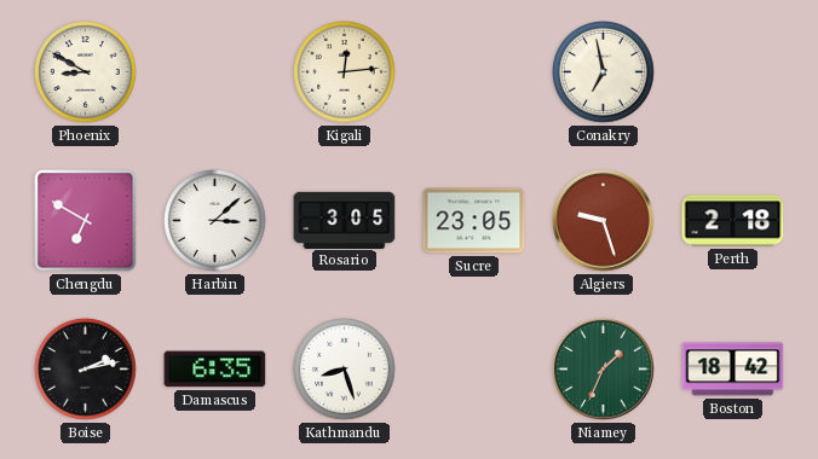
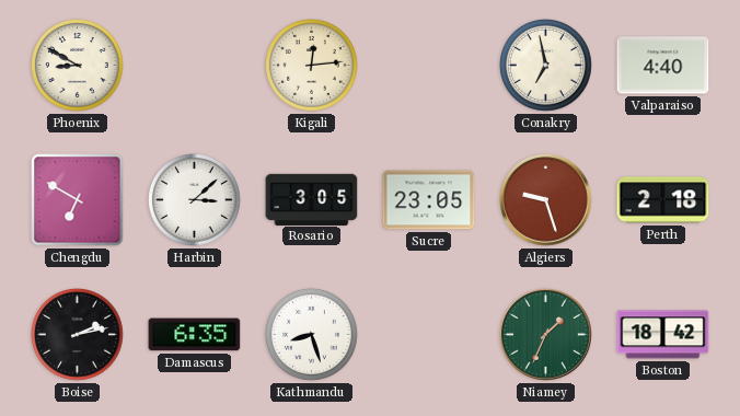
Valparaiso: none -> 4:40
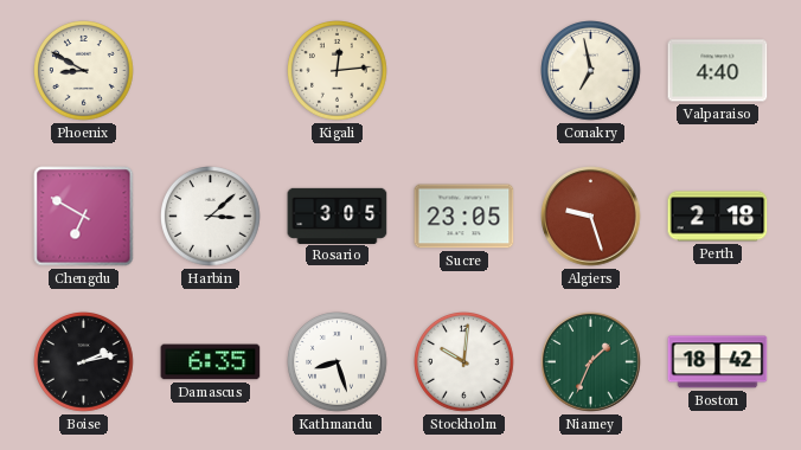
Stockholm: none -> 10:01
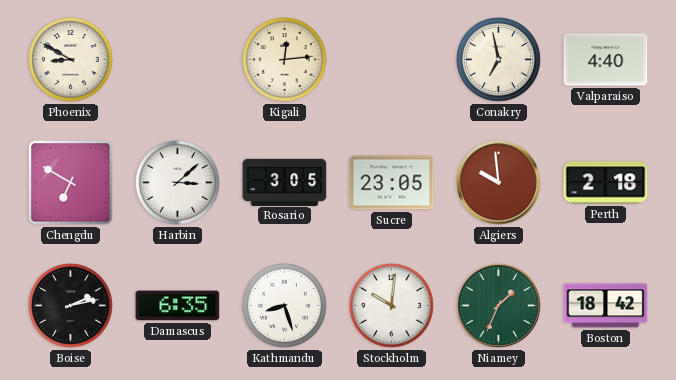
Algiers: 9:27 -> 9:59
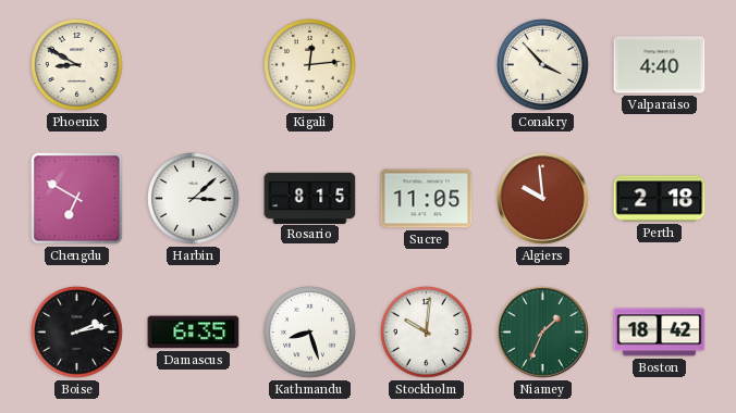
Conakry: 6:58 -> 3:53
Rosario: 3:05 -> 8:15
Sucre: 23:05 -> 11:05
